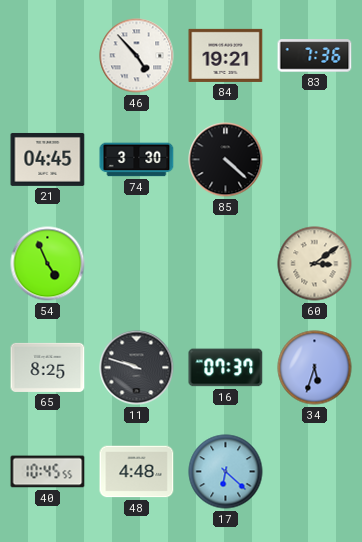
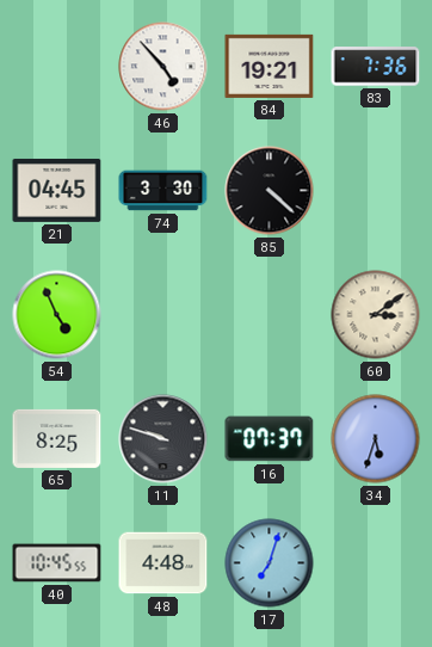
17: 6:22 -> 7:03
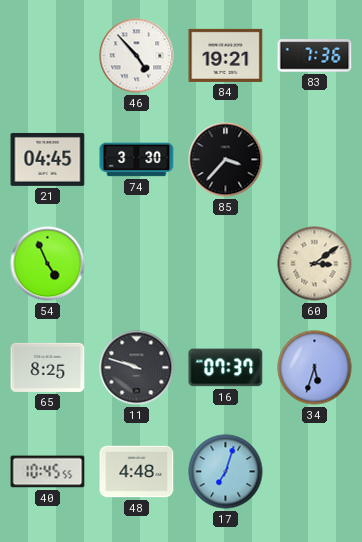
85: 4:22 -> 3:37
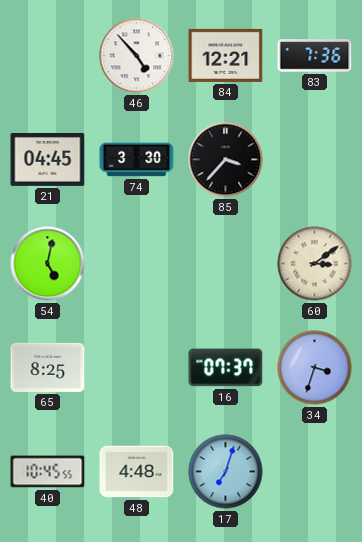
84: 19:21 -> 12:21
54: 4:56 -> 5:02
11: 9:48 -> none
34: 5:33 -> 3:33
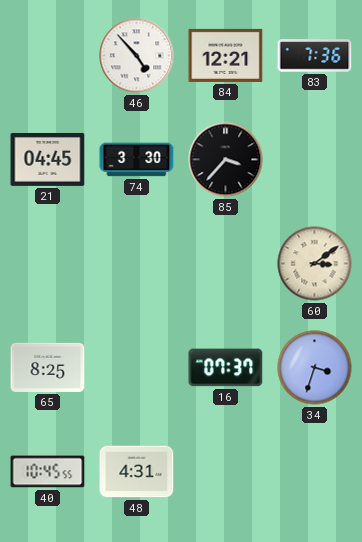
54: 5:02 -> none
48: 4:48 -> 4:31
17: 7:03 -> none
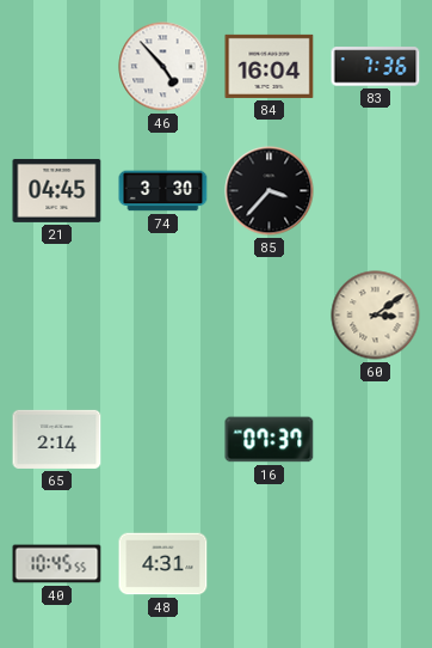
84: 12:21 -> 16:04
65: 8:25 -> 2:14
34: 3:33 -> none
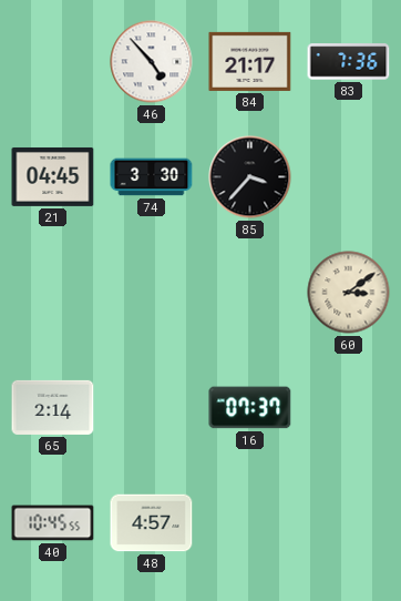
84: 16:04 -> 21:17
48: 4:31 -> 4:57
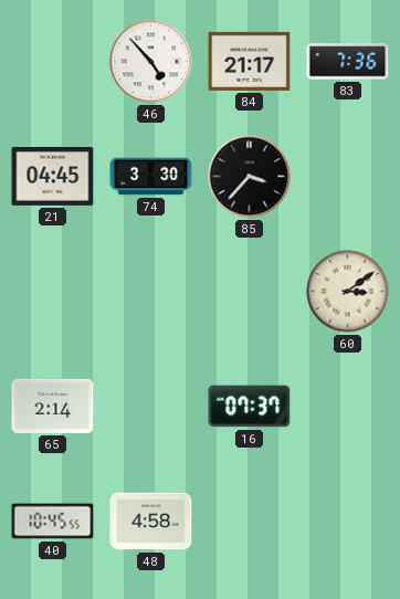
48: 4:57 -> 4:58
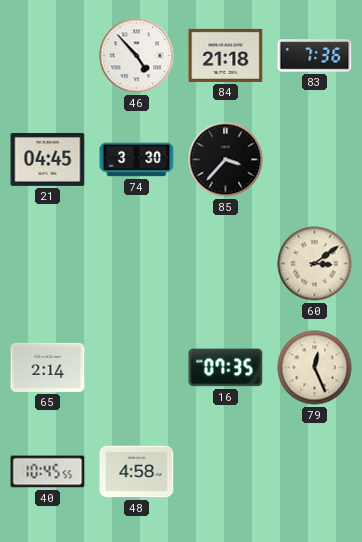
84: 21:17 -> 21:18
16: 07:37 -> 07:35
79: none -> 12:26
